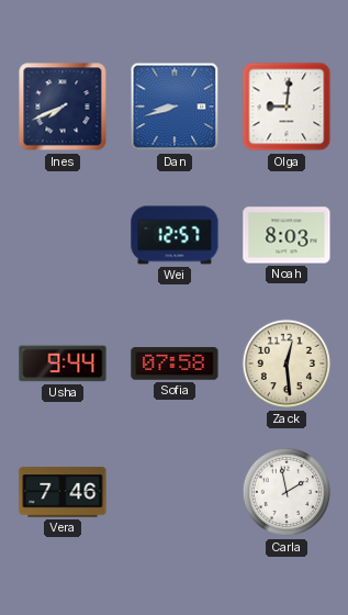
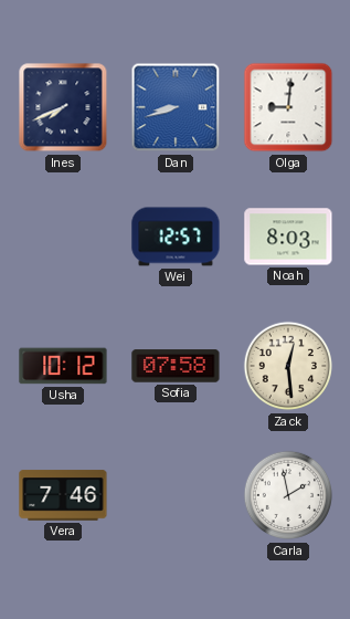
Usha: 9:44 -> 10:12
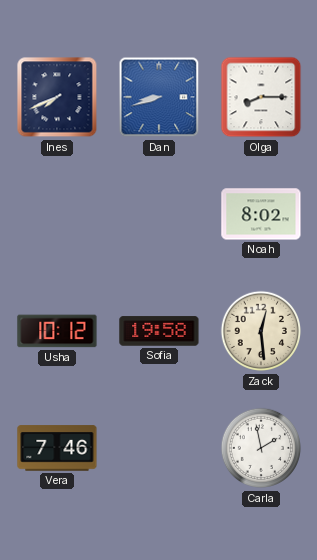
Olga: 9:01 -> 8:15
Wei: 12:57 -> none
Noah: 8:03 -> 8:02
Sofia: 07:58 -> 19:58
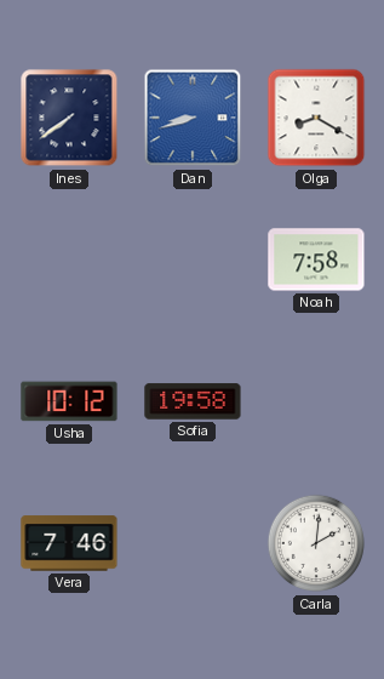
Ines: 7:41 -> 7:39
Olga: 8:15 -> 8:20
Noah: 8:02 -> 7:58
Zack: 12:29 -> none
Carla: 1:58 -> 2:01
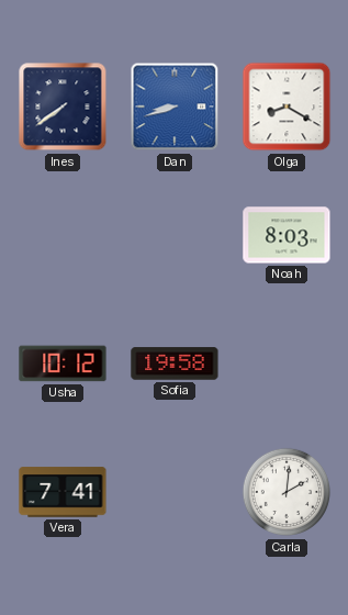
Noah: 7:58 -> 8:03
Vera: 7:46 -> 7:41
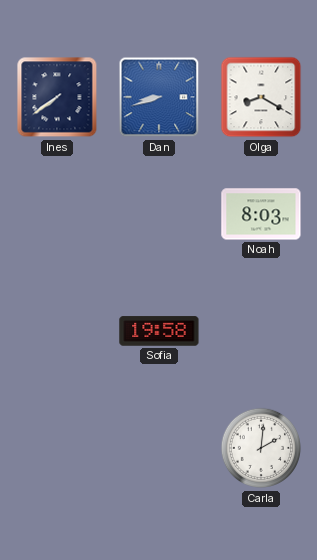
Usha: 10:12 -> none
Vera: 7:41 -> none
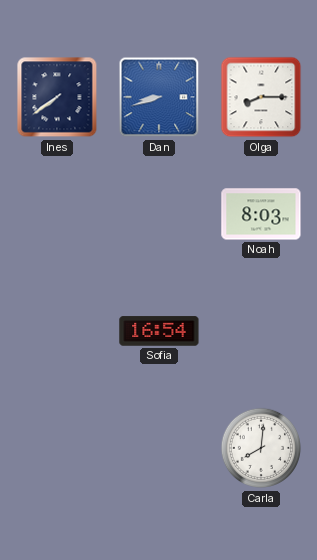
Olga: 8:20 -> 8:15
Sofia: 19:58 -> 16:54
Carla: 2:01 -> 8:01
